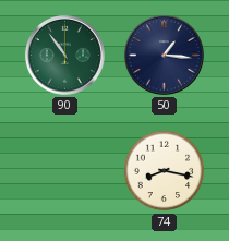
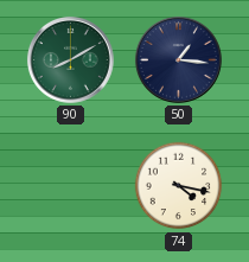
90: 10:54 -> 8:10
74: 8:17 -> 4:17
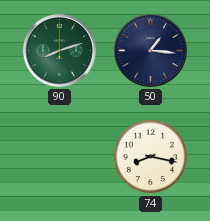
90: 8:10 -> 8:12
74: 4:17 -> 8:17
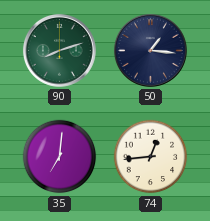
35: none -> 7:01
74: 8:17 -> 12:44
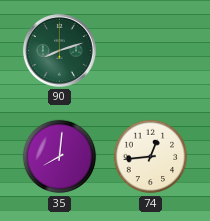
50: 1:16 -> none
35: 7:01 -> 8:01
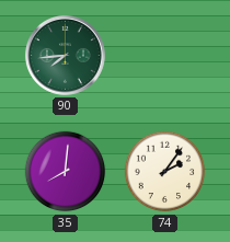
90: 8:12 -> 7:44
74: 12:44 -> 2:06
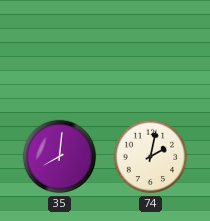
90: 7:44 -> none
74: 2:06 -> 2:02
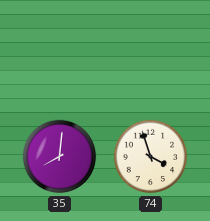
74: 2:02 -> 3:57
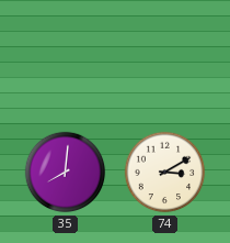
74: 3:57 -> 3:10
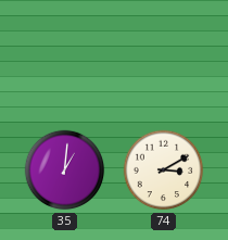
35: 8:01 -> 1:01
